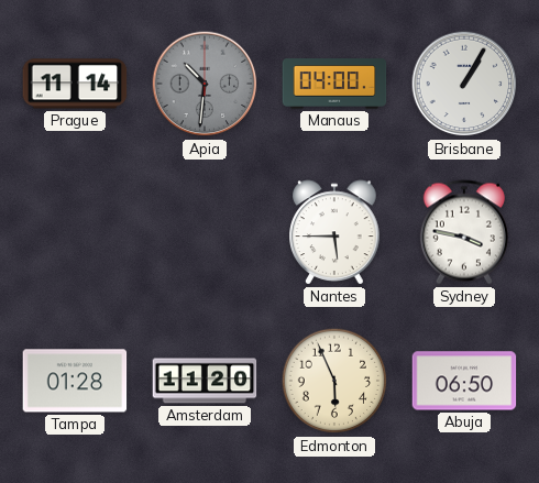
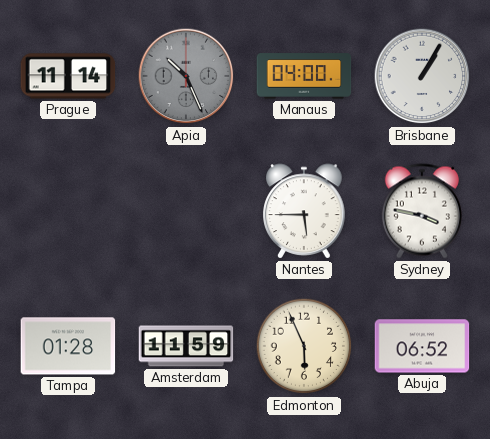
Apia: 10:31 -> 10:26
Amsterdam: 11:20 -> 11:59
Abuja: 06:50 -> 06:52
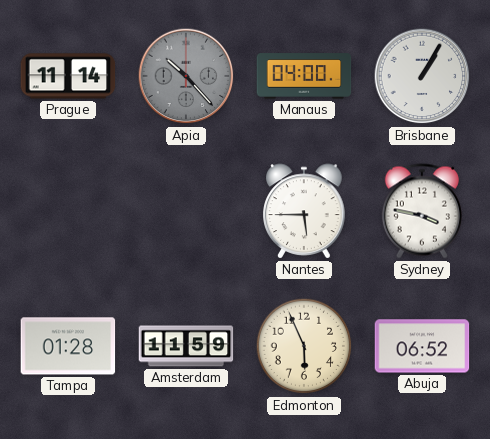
Apia: 10:26 -> 10:23
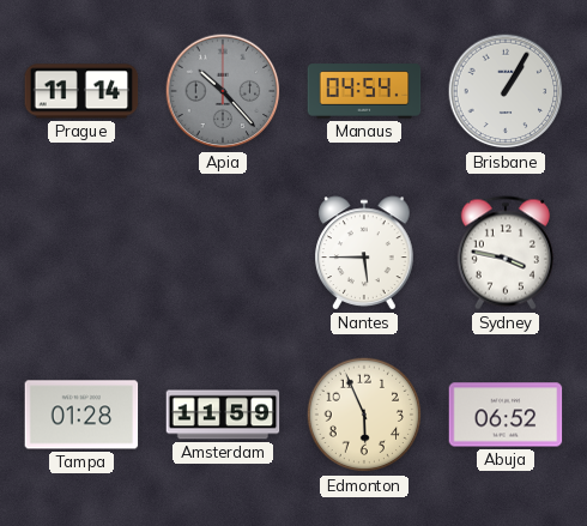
Manaus: 04:00 -> 04:54
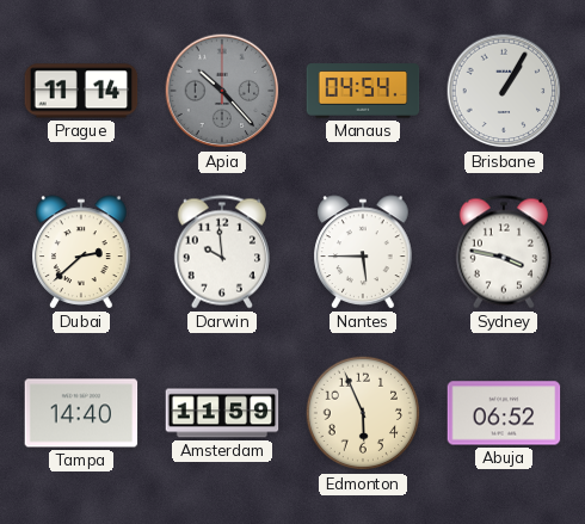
Dubai: none -> 2:38
Darwin: none -> 9:59
Tampa: 01:28 -> 14:40
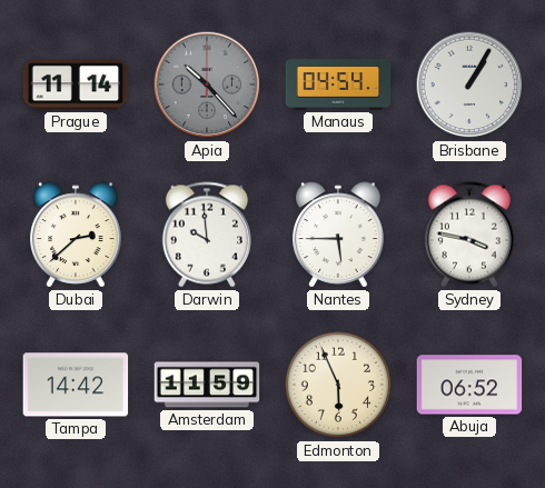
Tampa: 14:40 -> 14:42
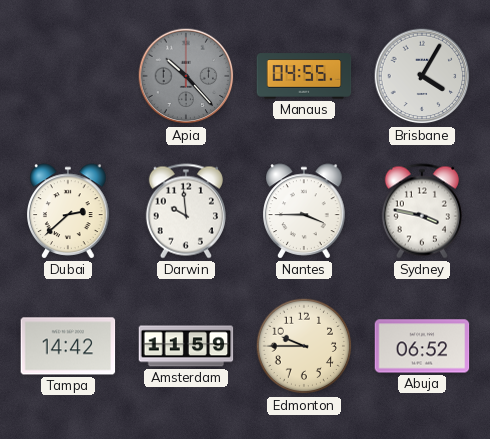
Prague: 11:14 -> none
Manaus: 04:54 -> 04:55
Brisbane: 1:05 -> 4:05
Nantes: 5:45 -> 3:45
Edmonton: 5:56 -> 9:45
